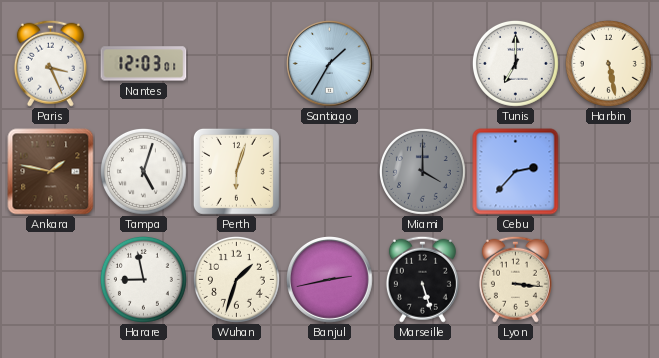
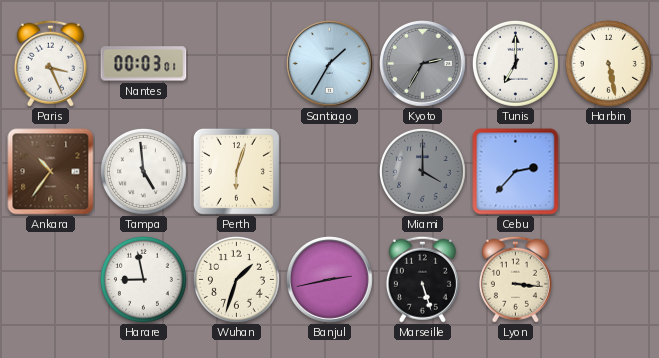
Nantes: 12:03 -> 00:03
Kyoto: none -> 2:35
Ankara: 1:47 -> 10:36
Tampa: 5:03 -> 4:59
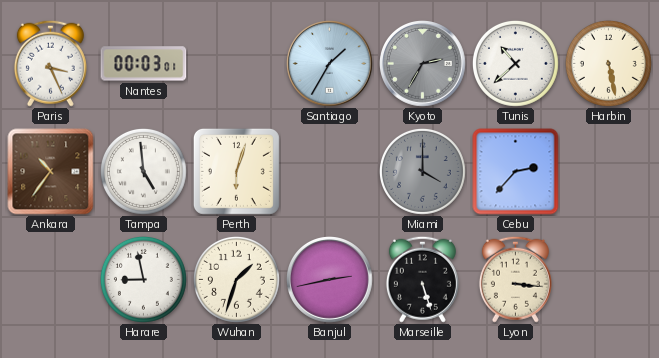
Tunis: 7:00 -> 10:38
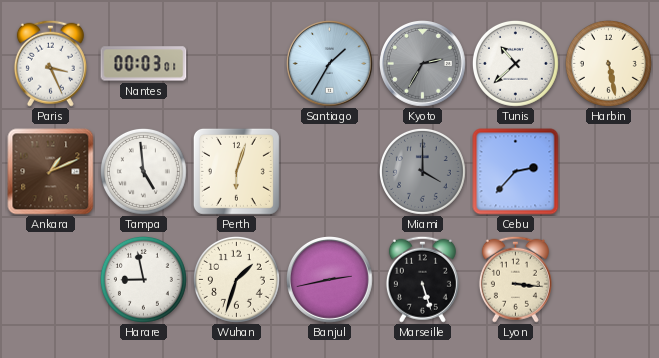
Ankara: 10:36 -> 1:11
